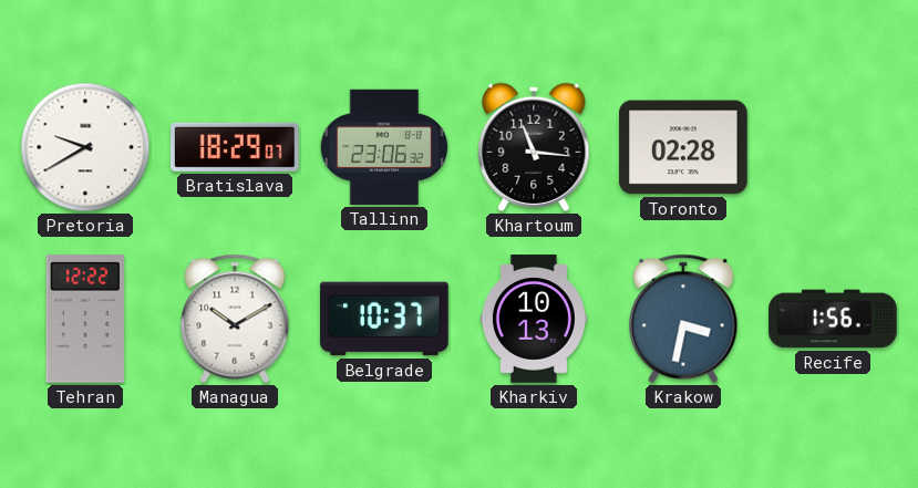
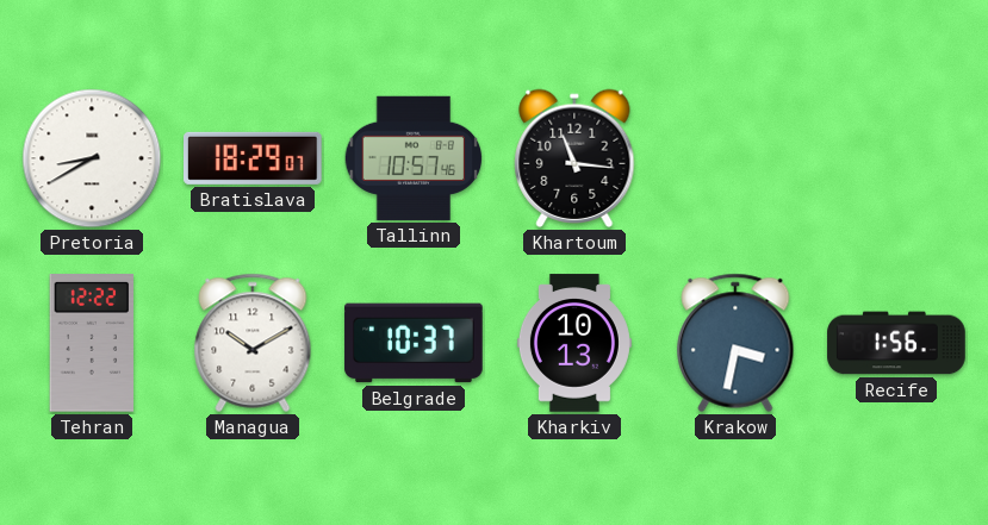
Pretoria: 9:40 -> 8:40
Tallinn: 23:06 -> 10:57
Toronto: 02:28 -> none
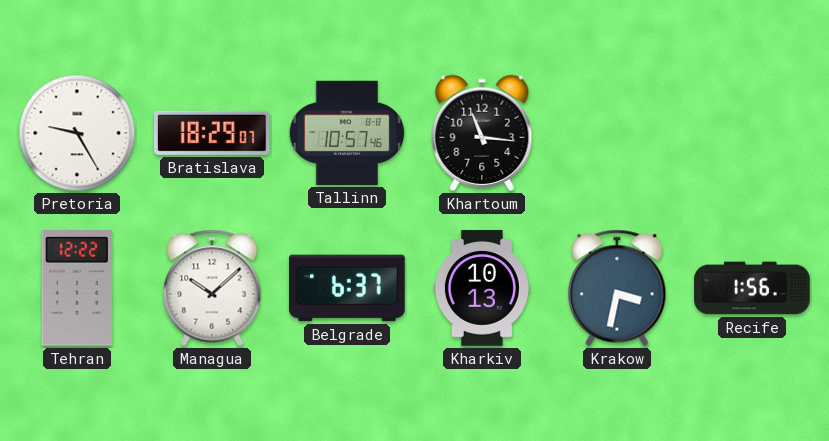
Pretoria: 8:40 -> 9:25
Managua: 10:10 -> 10:08
Belgrade: 10:37 -> 6:37
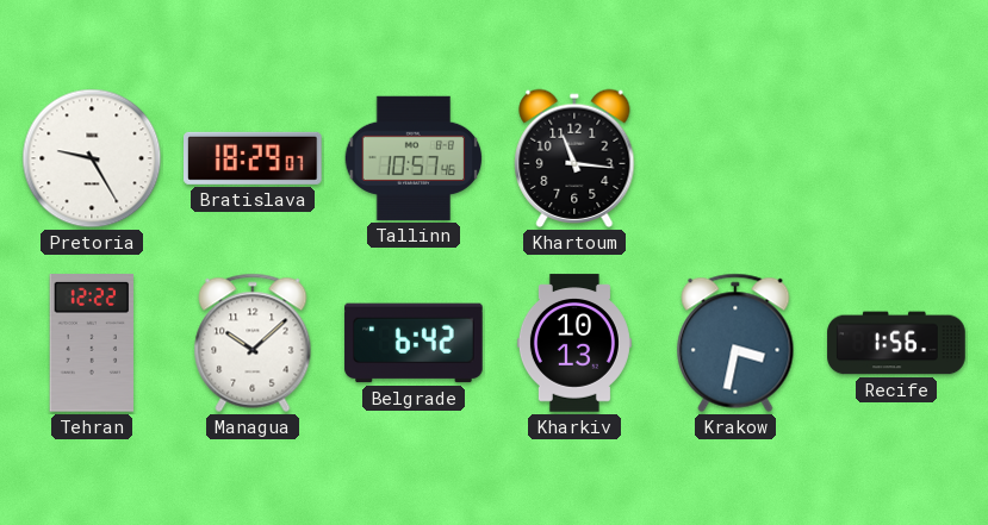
Belgrade: 6:37 -> 6:42
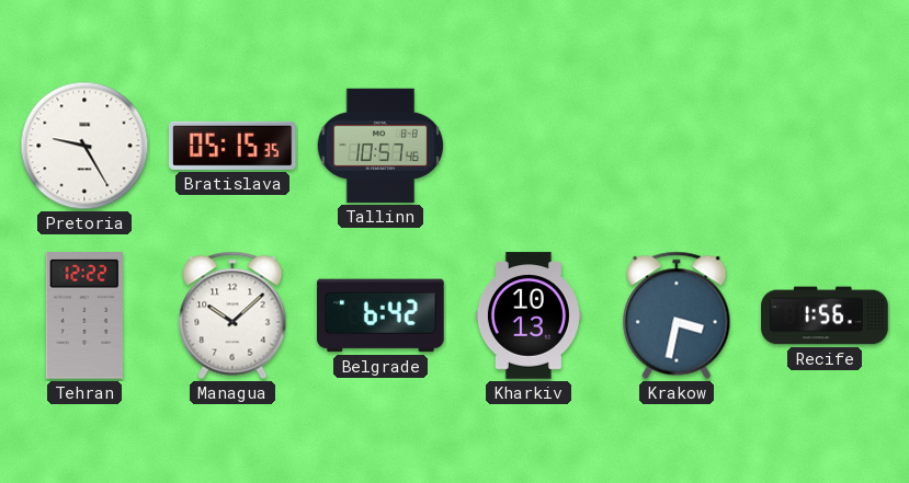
Bratislava: 18:29 -> 05:15
Khartoum: 11:16 -> none
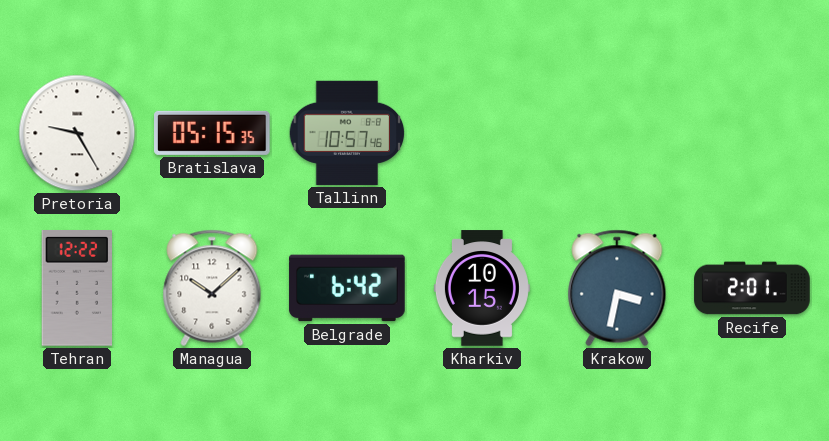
Kharkiv: 10:13 -> 10:15
Recife: 1:56 -> 2:01
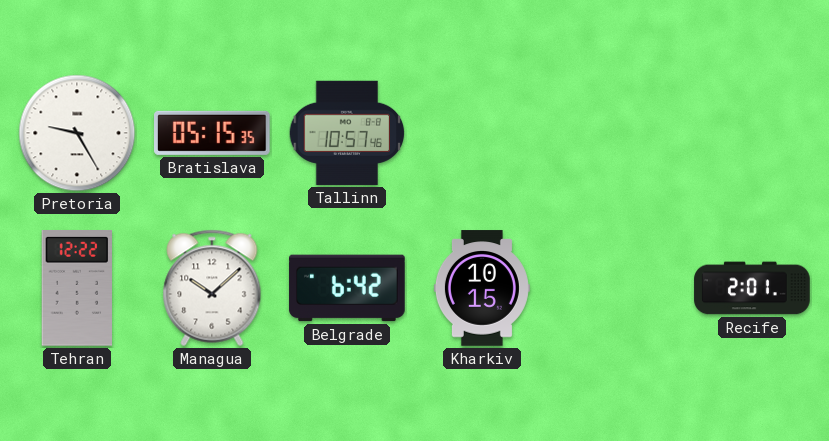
Krakow: 3:32 -> none
